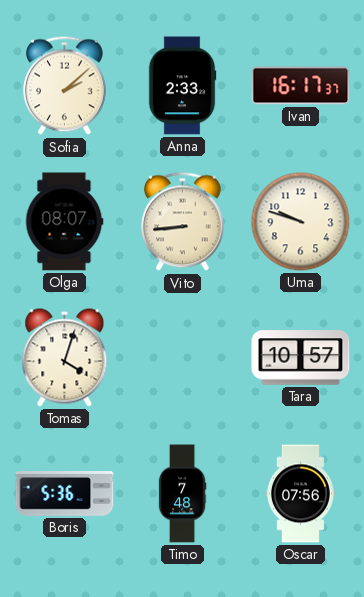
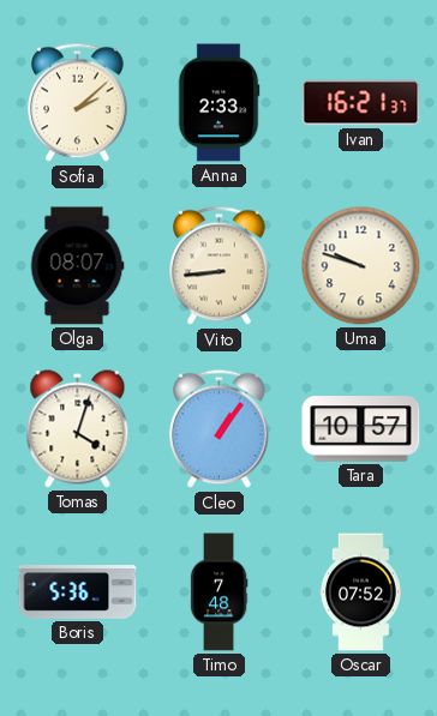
Ivan: 16:17 -> 16:21
Cleo: none -> 1:06
Oscar: 07:56 -> 07:52
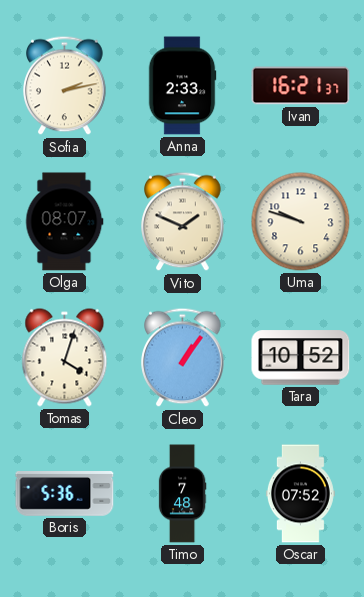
Sofia: 2:08 -> 2:13
Vito: 8:44 -> 1:49
Tara: 10:57 -> 10:52
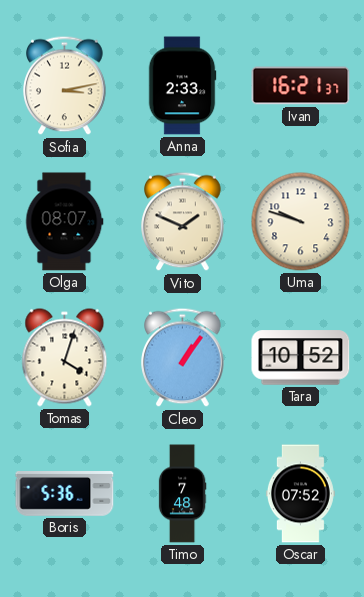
Sofia: 2:13 -> 3:13
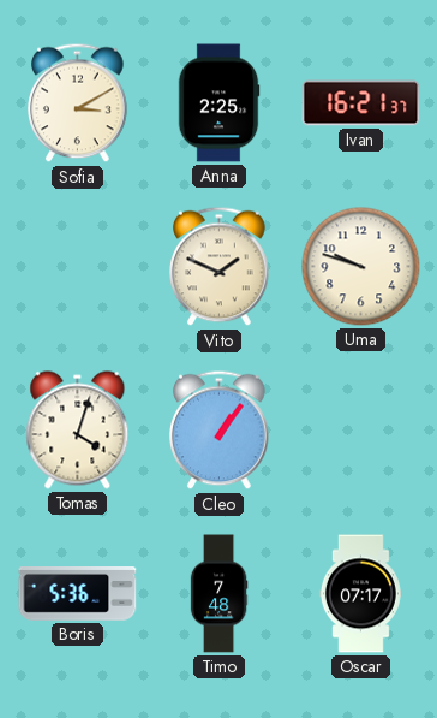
Sofia: 3:13 -> 3:10
Anna: 2:33 -> 2:25
Olga: 08:07 -> none
Tara: 10:52 -> none
Oscar: 07:52 -> 07:17
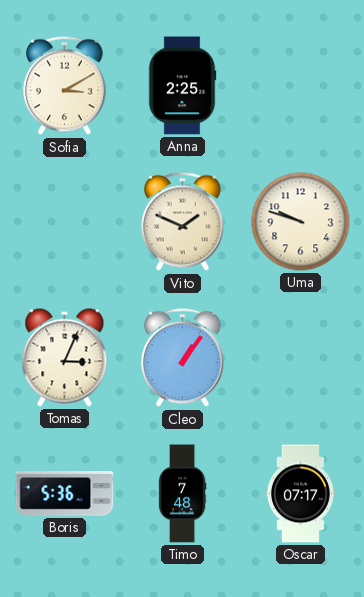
Ivan: 16:21 -> none
Tomas: 4:03 -> 3:04
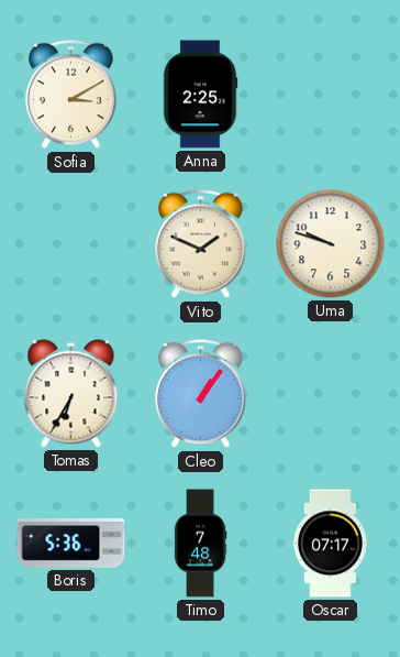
Tomas: 3:04 -> 6:35
